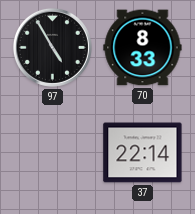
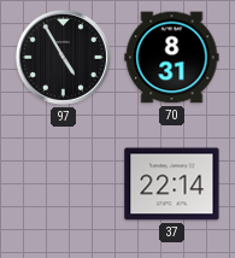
70: 8:33 -> 8:31
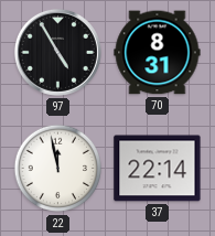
22: none -> 11:58
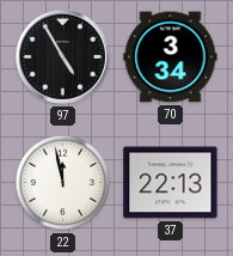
70: 8:31 -> 3:34
37: 22:14 -> 22:13
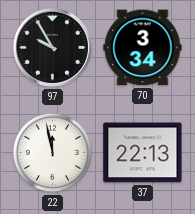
97: 4:55 -> 9:55
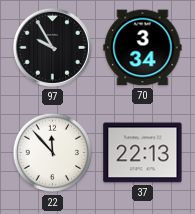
22: 11:58 -> 11:53
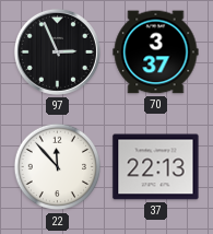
97: 9:55 -> 2:56
70: 3:34 -> 3:37
